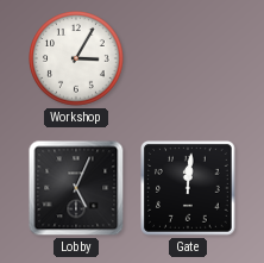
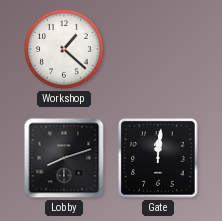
Workshop: 3:05 -> 1:22
Lobby: 5:04 -> 8:12
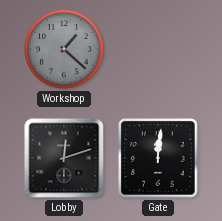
Workshop dial: white -> grey
Lobby: 8:12 -> 12:12
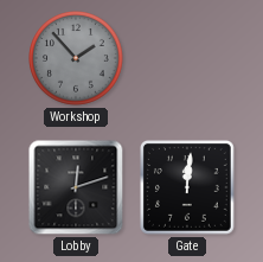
Workshop: 1:22 -> 1:53
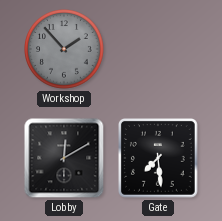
Lobby: 12:12 -> 12:10
Gate: 12:01 -> 7:29
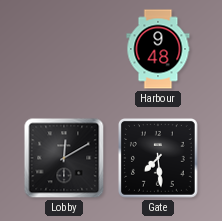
Workshop: 1:53 -> none
Harbour: none -> 9:48
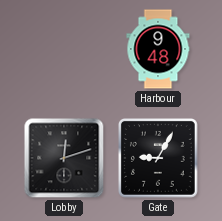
Lobby: 12:10 -> 12:12
Gate: 7:29 -> 9:05
